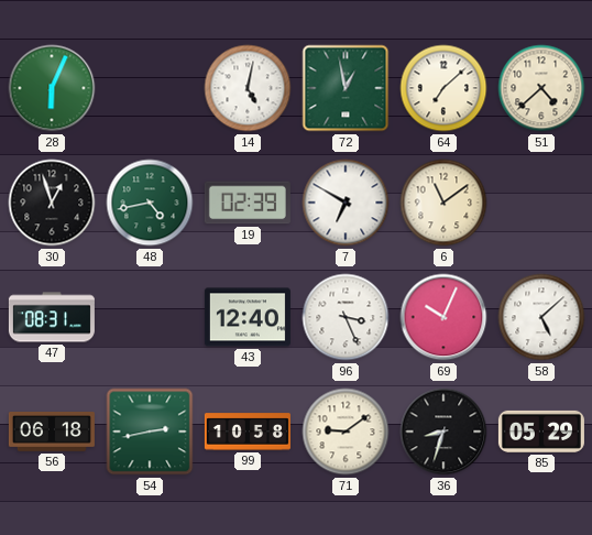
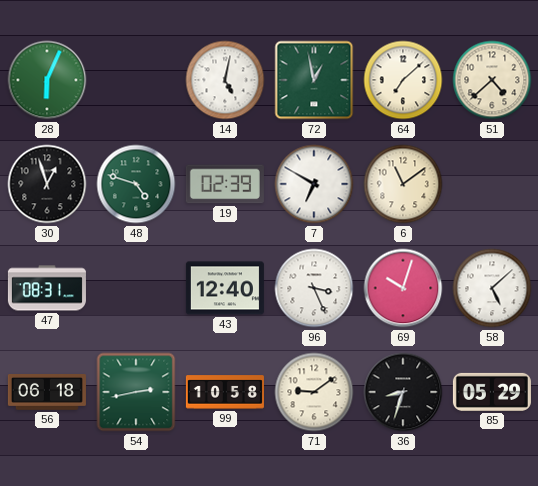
48: 4:43 -> 4:48
69: 10:04 -> 10:03
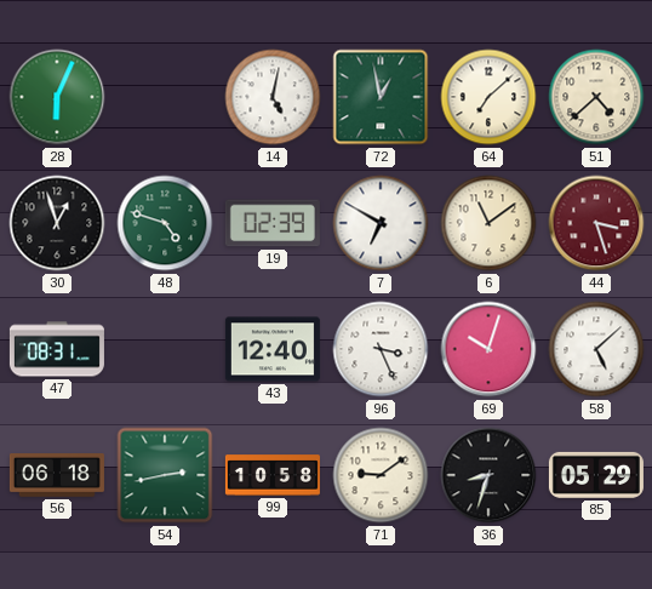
44: none -> 3:27
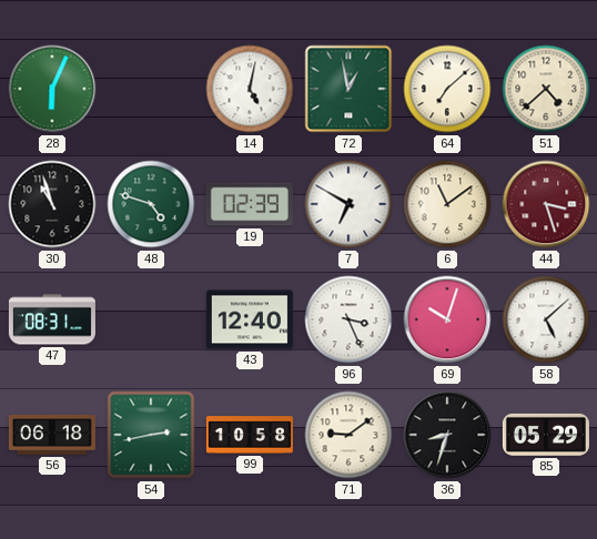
30: 12:57 -> 10:57
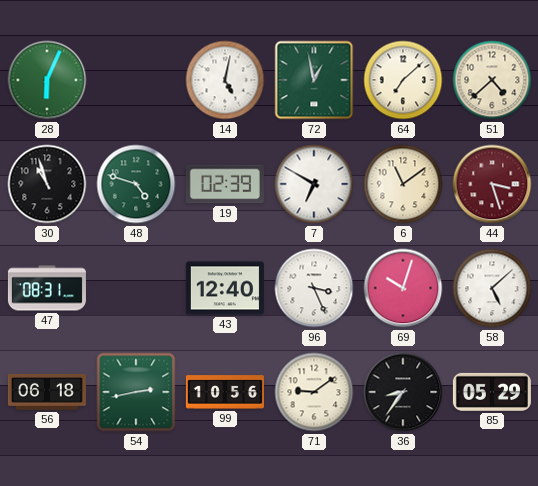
99: 10:58 -> 10:56
36: 8:33 -> 8:36
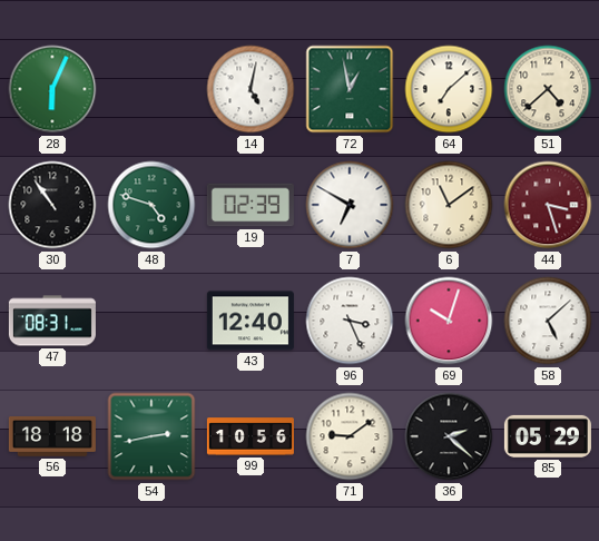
30: 10:57 -> 10:54
56: 06:18 -> 18:18
36: 8:36 -> 2:22
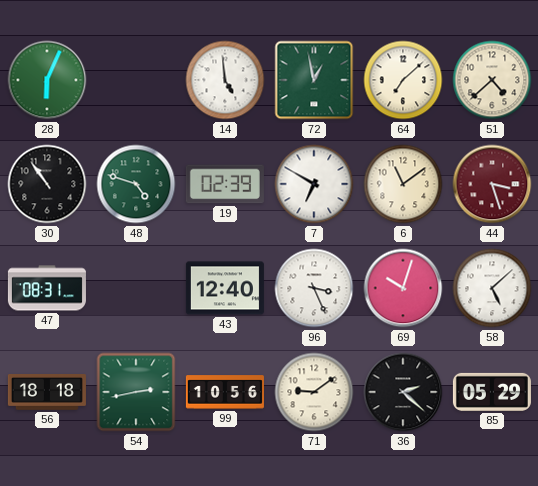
14: 5:02 -> 4:59
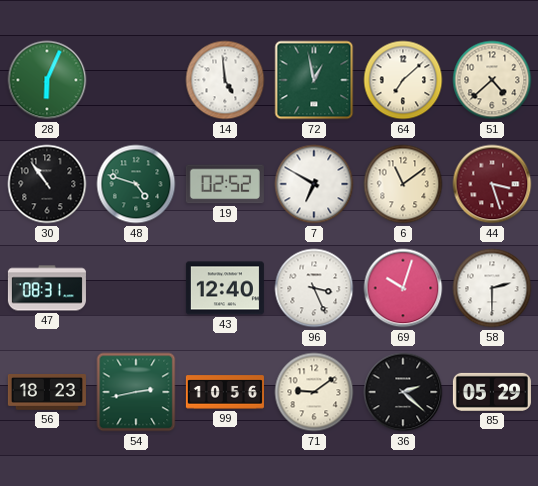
19: 02:39 -> 02:52
58: 5:08 -> 2:30
56: 18:18 -> 18:23
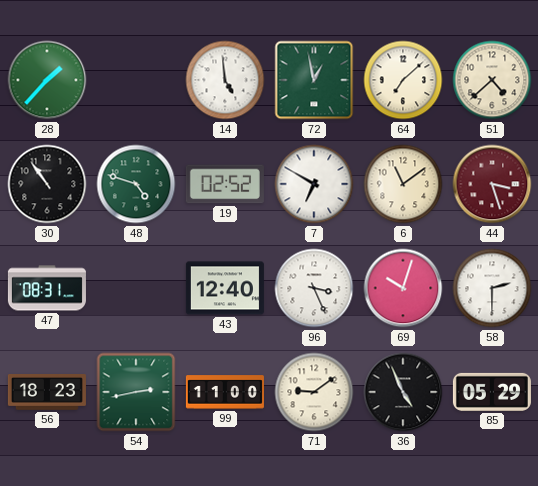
28: 6:04 -> 1:37
99: 10:56 -> 11:00
36: 2:22 -> 4:56
